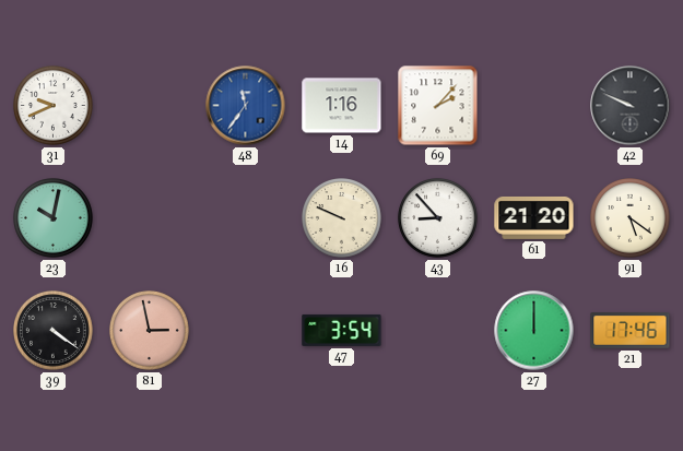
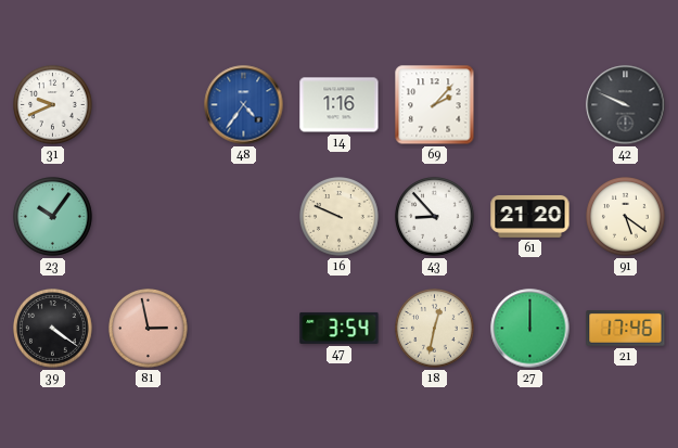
48: 11:36 -> 4:36
23: 10:02 -> 10:06
18: none -> 12:32
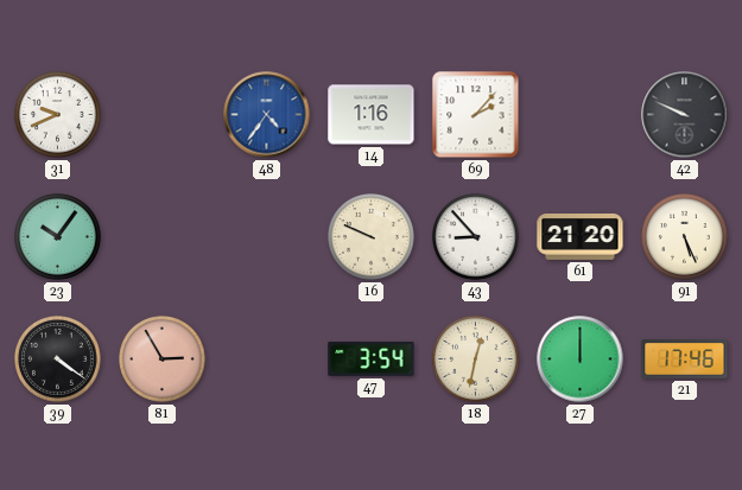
91: 5:21 -> 5:26
81: 2:58 -> 2:55
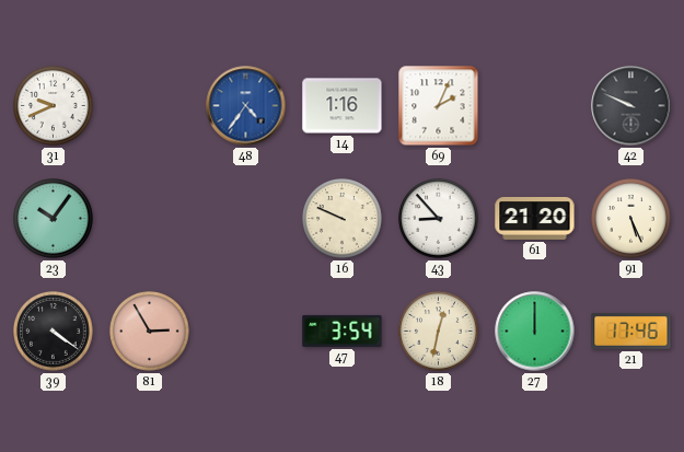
69: 2:07 -> 2:04
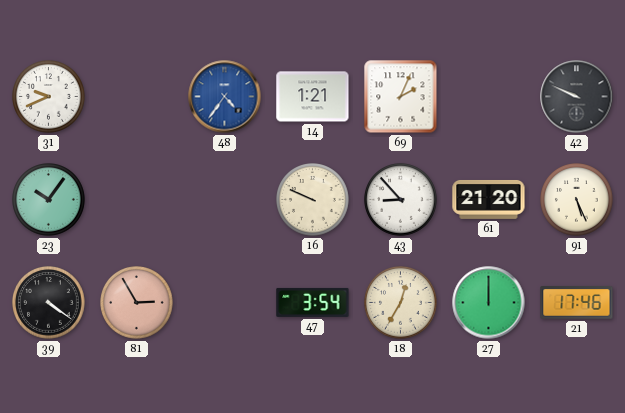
14: 1:16 -> 1:21
18: 12:32 -> 12:35
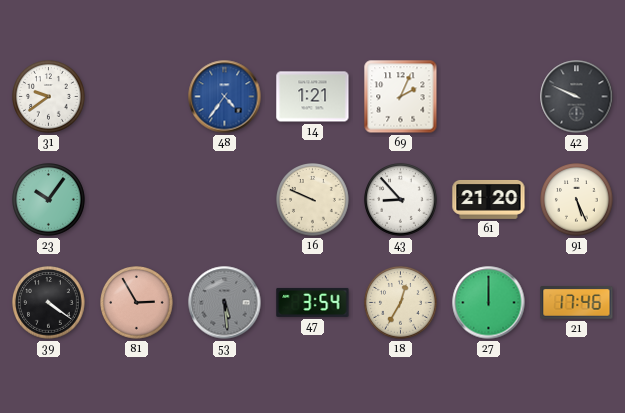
31: 9:41 -> 9:39
53: none -> 5:29
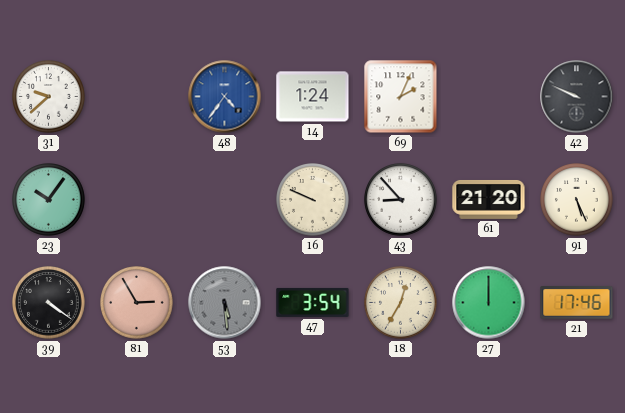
31: 9:39 -> 9:38
14: 1:21 -> 1:24
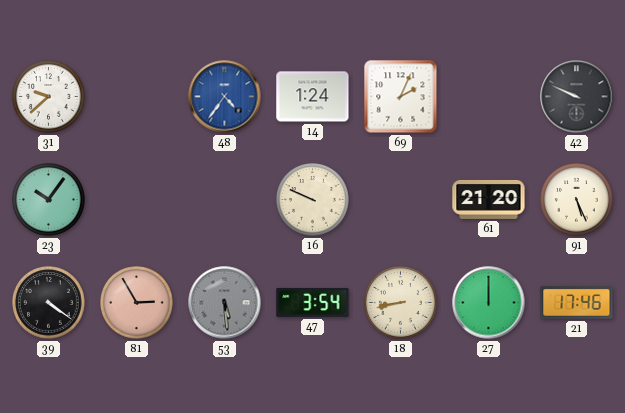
43: 8:53 -> none
18: 12:35 -> 8:43
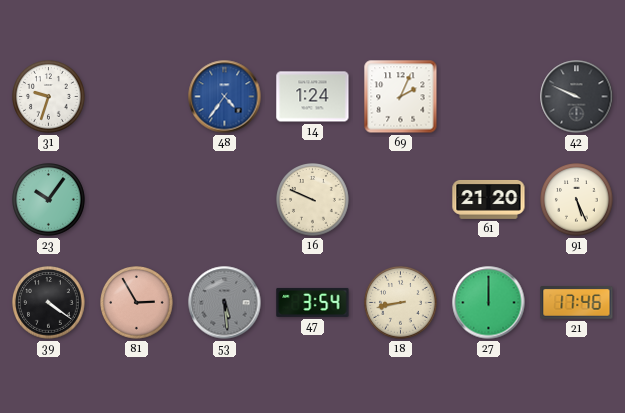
31: 9:38 -> 9:33
